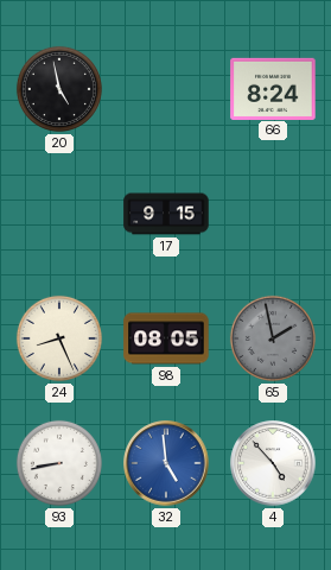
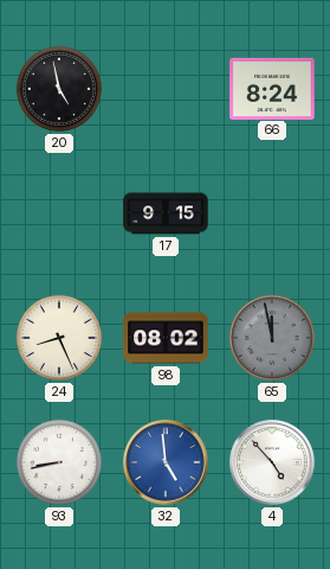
98: 08:05 -> 08:02
65: 1:58 -> 11:58
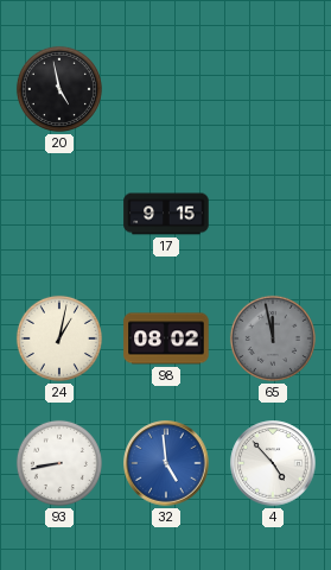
66: 8:24 -> none
24: 8:26 -> 1:02
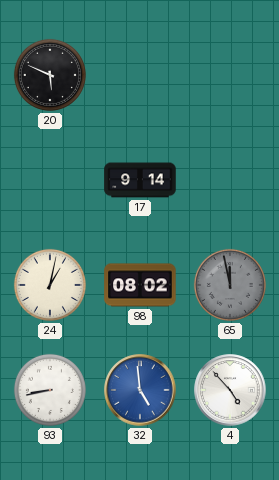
20: 4:58 -> 5:49
17: 9:15 -> 9:14
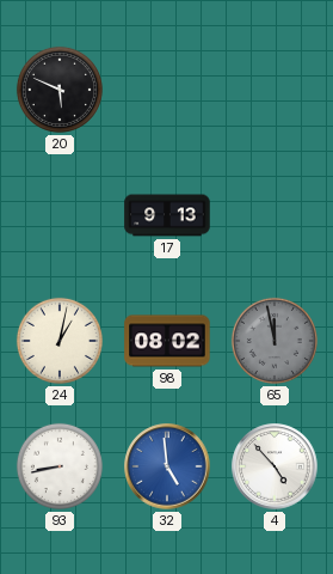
17: 9:14 -> 9:13
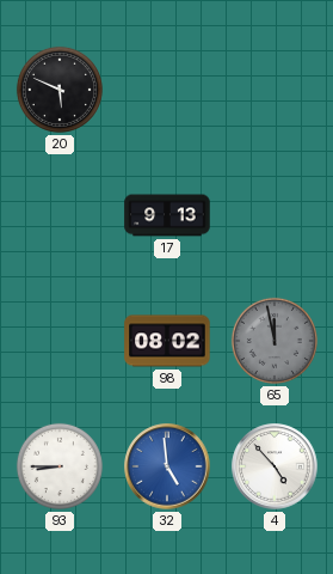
24: 1:02 -> none
93: 8:43 -> 8:45
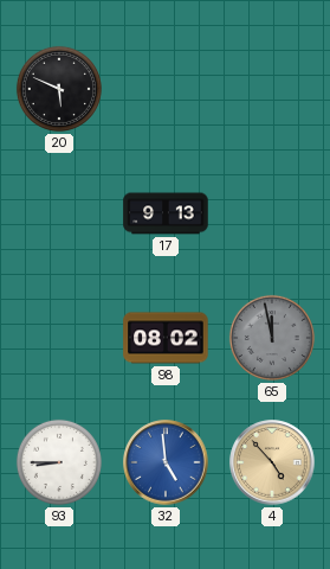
4 dial: white -> champagne
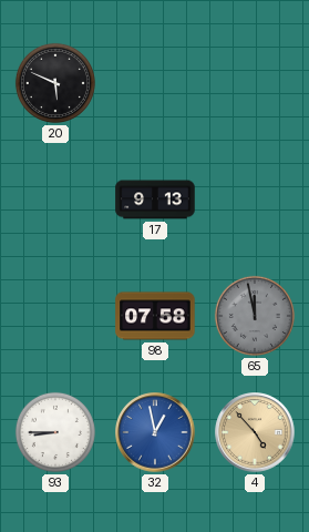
98: 08:02 -> 07:58
32: 4:59 -> 12:58
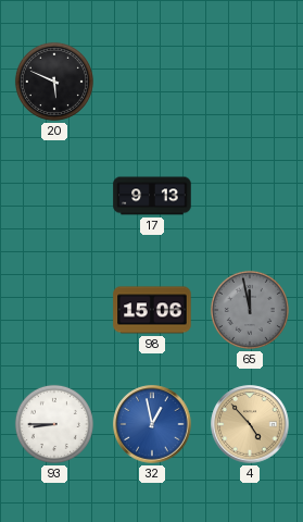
98: 07:58 -> 15:06
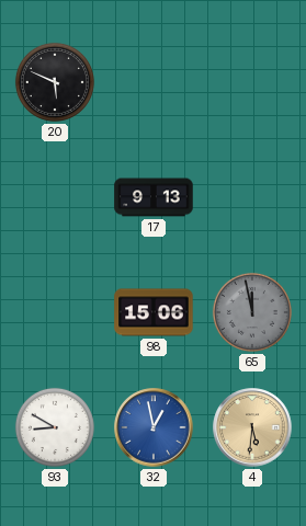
93: 8:45 -> 8:50
4: 4:53 -> 5:31
